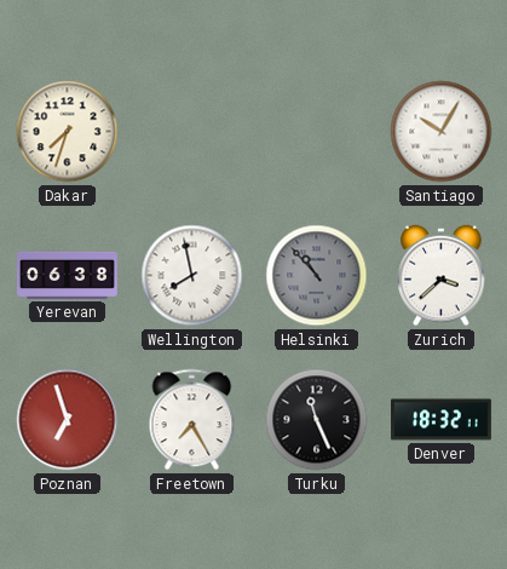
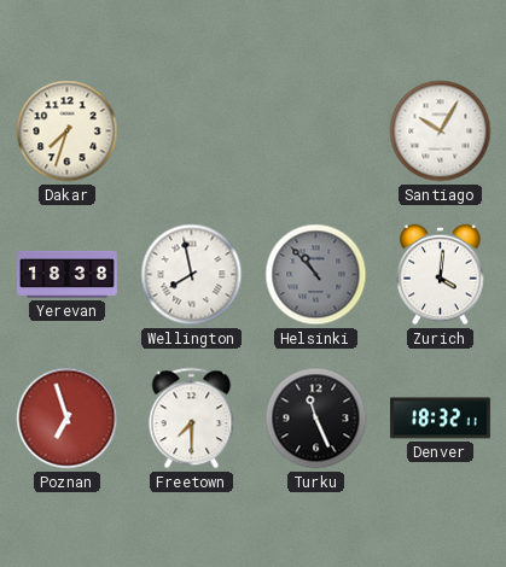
Yerevan: 06:38 -> 18:38
Zurich: 3:38 -> 4:01
Freetown: 7:25 -> 7:30
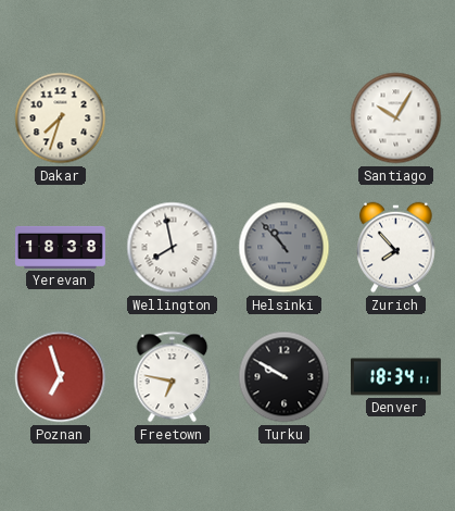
Zurich: 4:01 -> 7:53
Freetown: 7:30 -> 6:47
Turku: 11:26 -> 9:50
Denver: 18:32 -> 18:34
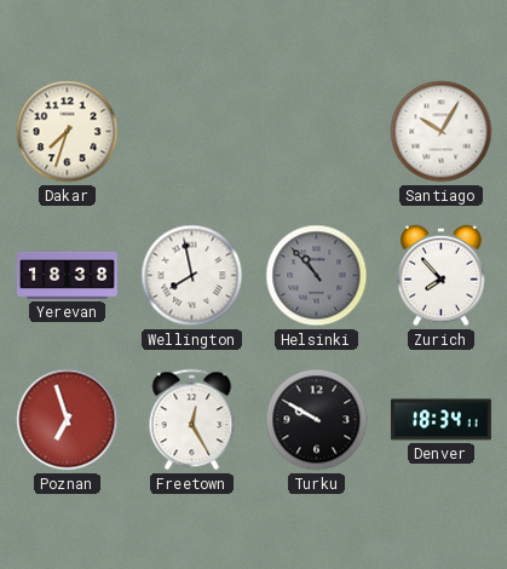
Freetown: 6:47 -> 12:25
